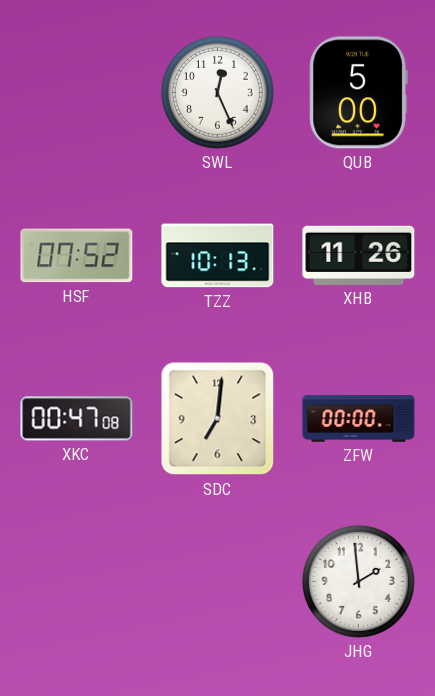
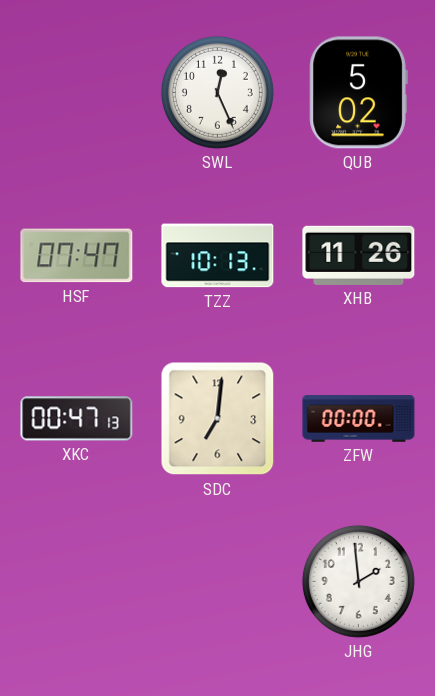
QUB: 5:00 -> 5:02
HSF: 07:52 -> 07:47
XKC: 00:47:08 -> 00:47:13
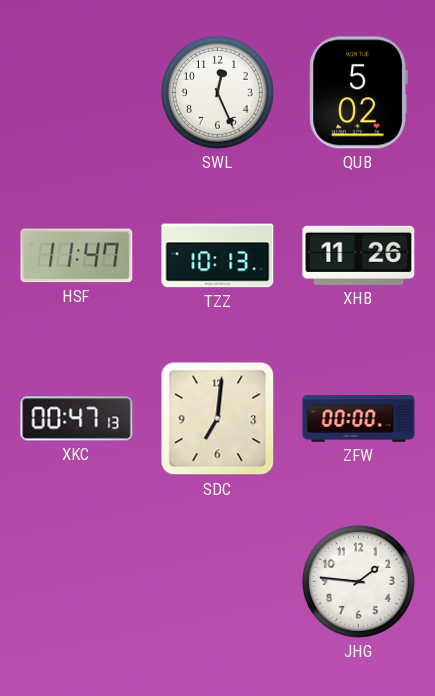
HSF: 07:47 -> 11:47
JHG: 1:59 -> 1:46
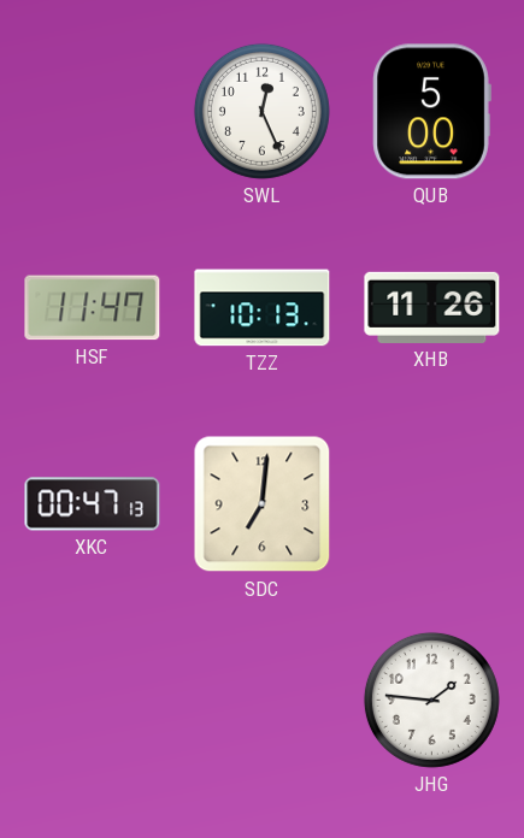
QUB: 5:02 -> 5:00
ZFW: 00:00 -> none
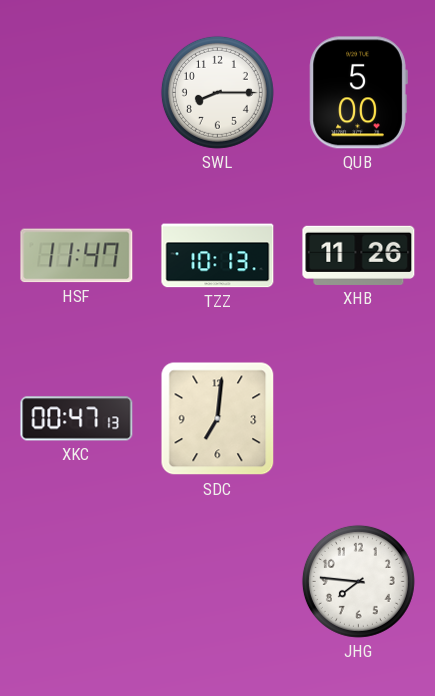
SWL: 12:26 -> 8:15
JHG: 1:46 -> 7:46
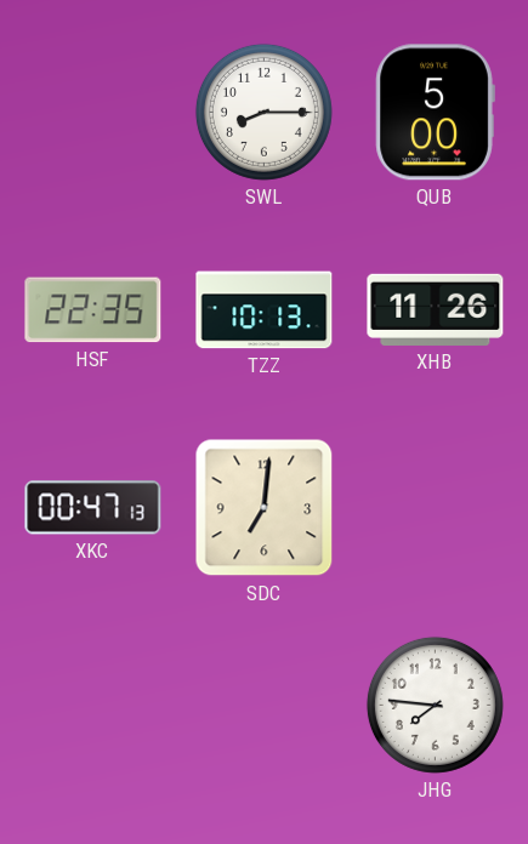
HSF: 11:47 -> 22:35
